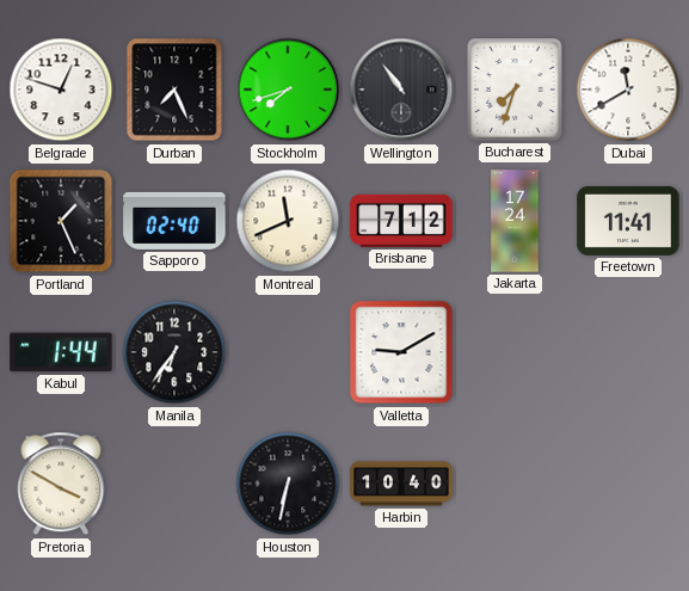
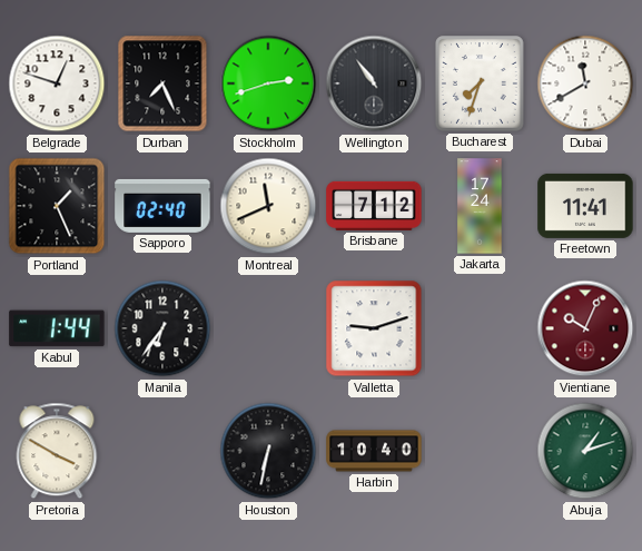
Stockholm: 7:42 -> 2:42
Valletta: 9:10 -> 9:12
Vientiane: none -> 10:04
Abuja: none -> 1:12
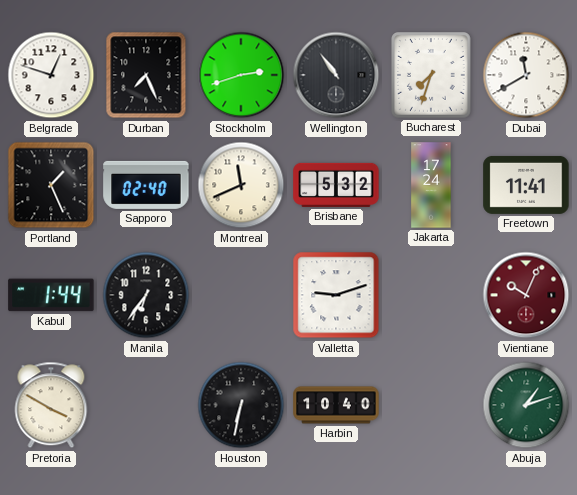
Brisbane: 7:12 -> 5:32
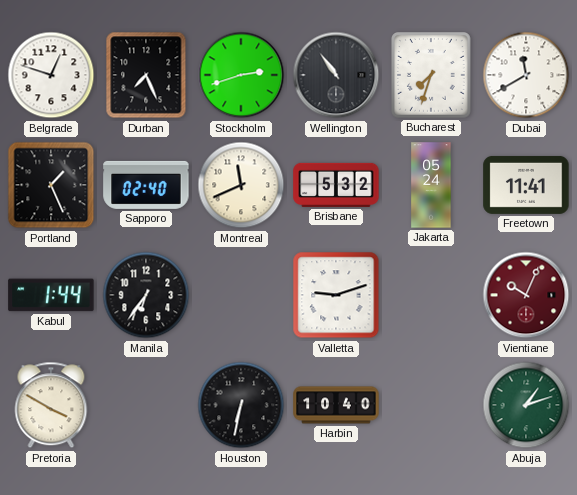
Jakarta: 17:24 -> 05:24
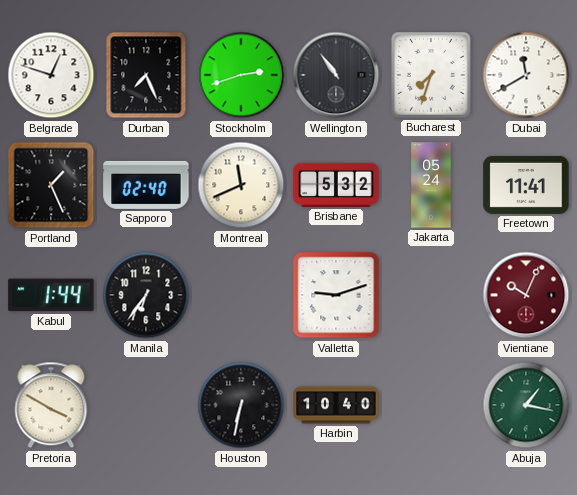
Abuja: 1:12 -> 1:17
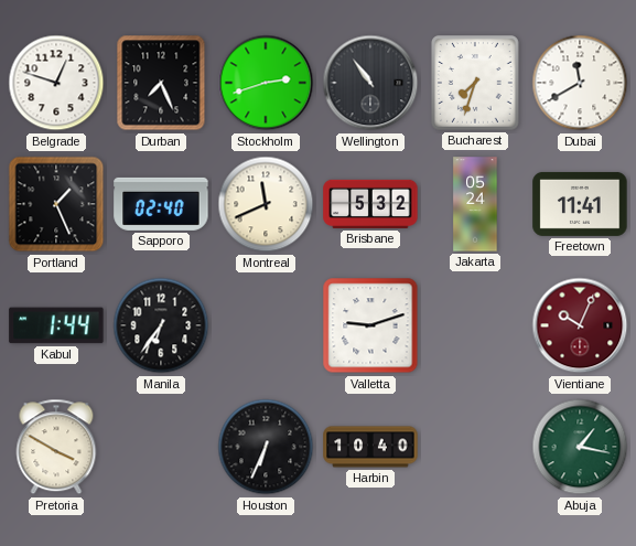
Houston: 6:32 -> 6:34
